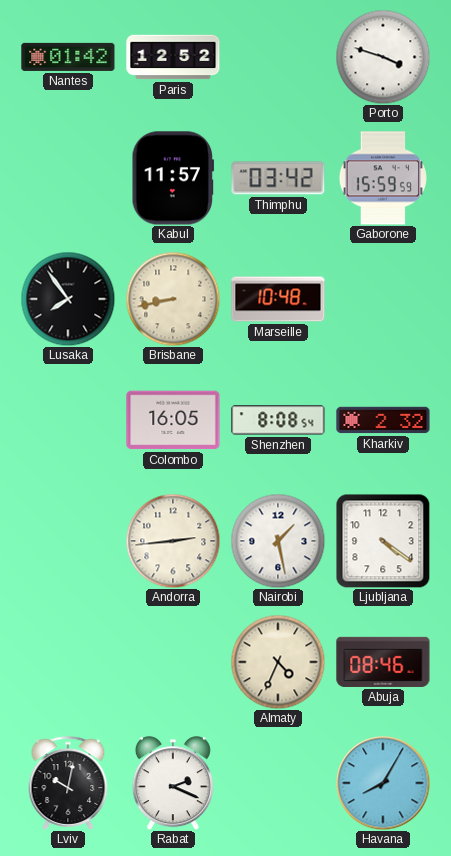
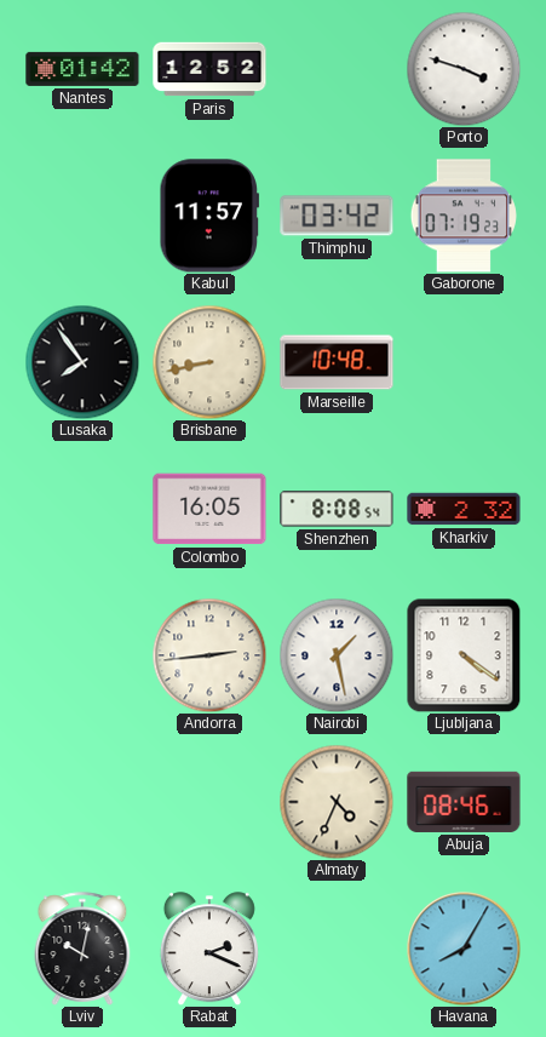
Gaborone: 15:59 -> 07:19
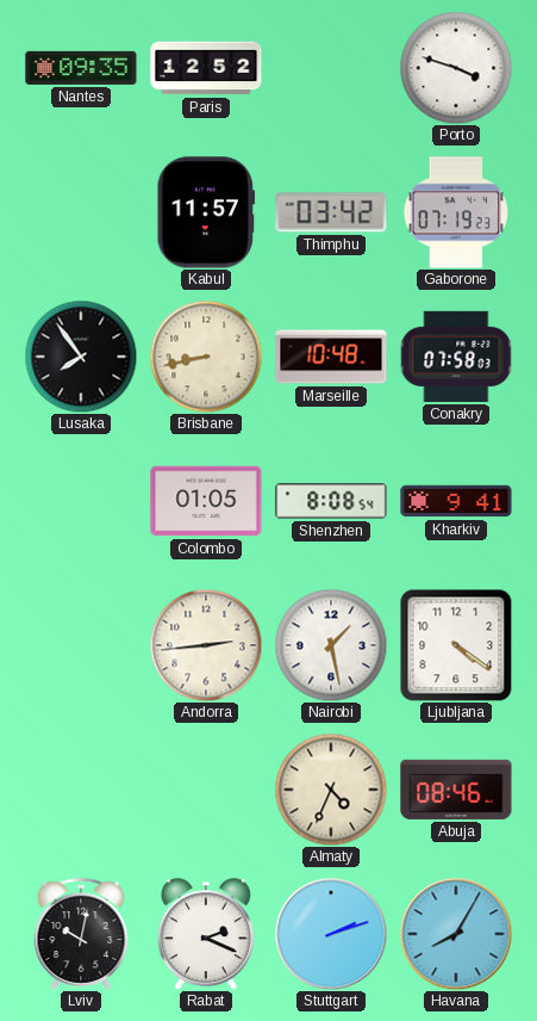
Nantes: 01:42 -> 09:35
Conakry: none -> 07:58
Colombo: 16:05 -> 01:05
Kharkiv: 2:32 -> 9:41
Stuttgart: none -> 2:12
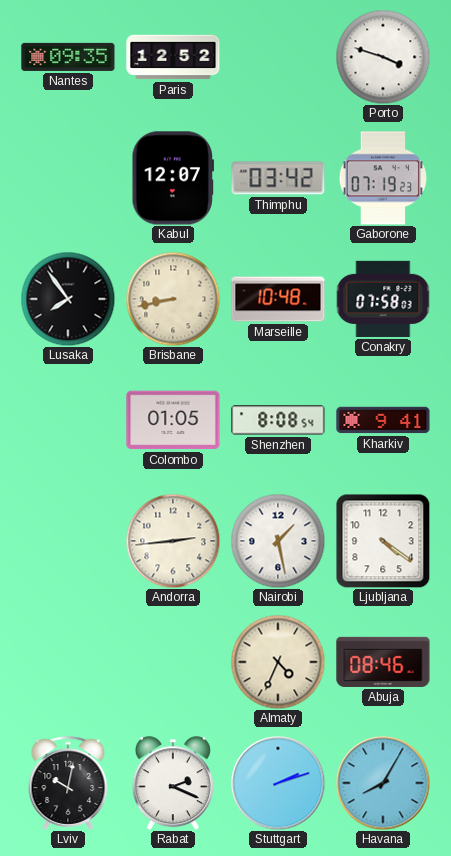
Kabul: 11:57 -> 12:07
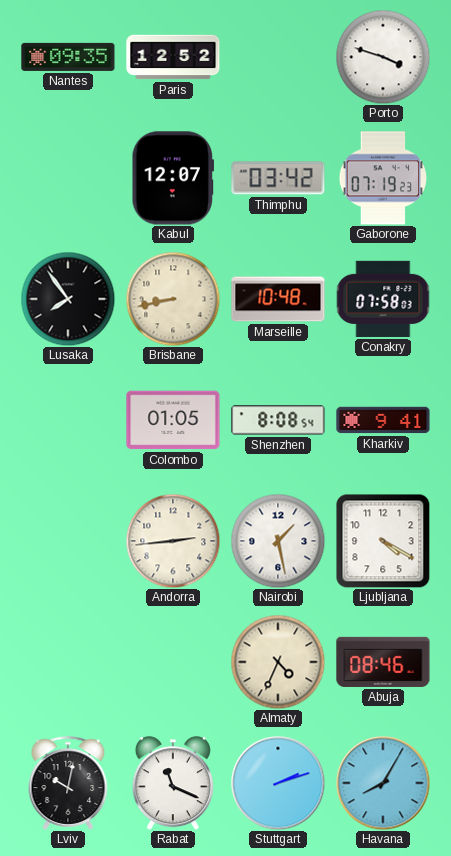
Ljubljana: 4:21 -> 4:20
Rabat: 2:19 -> 11:19
